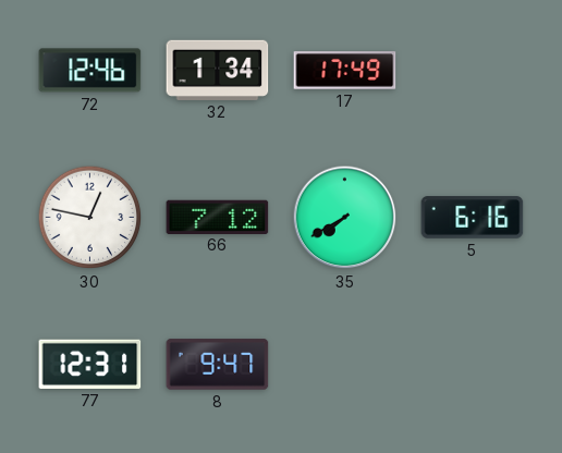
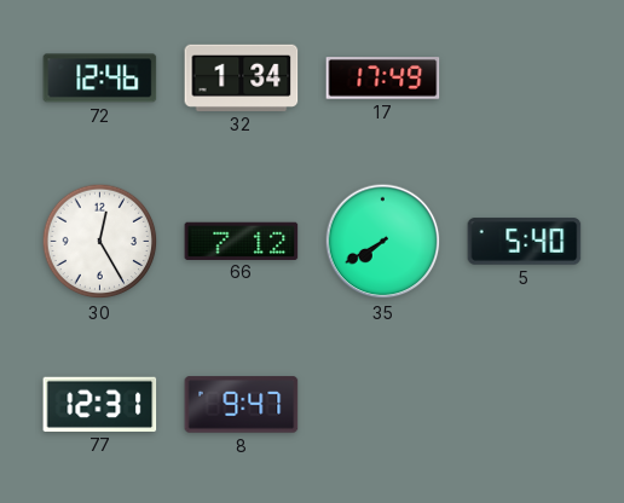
30: 12:47 -> 12:25
5: 6:16 -> 5:40
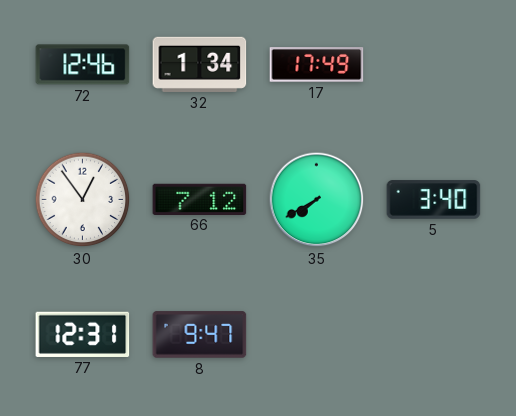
30: 12:25 -> 12:54
5: 5:40 -> 3:40
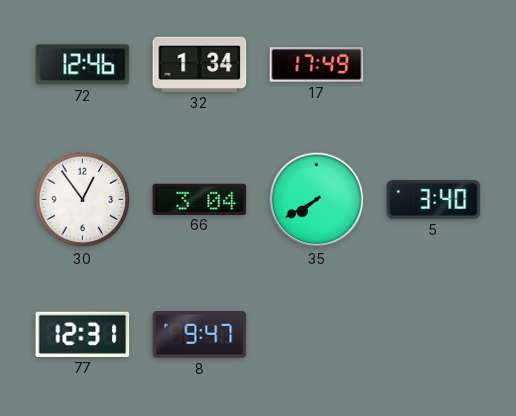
66: 7:12 -> 3:04
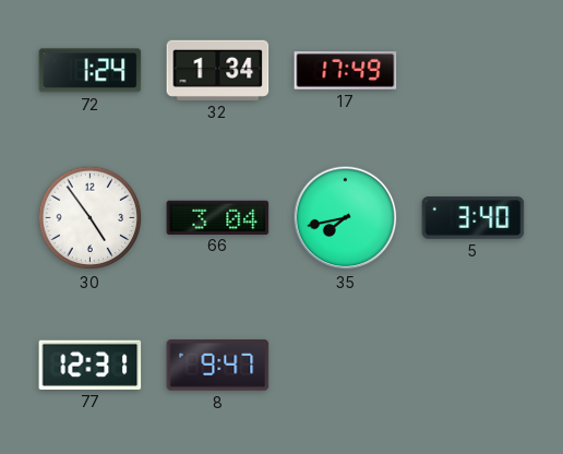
72: 12:46 -> 1:24
30: 12:54 -> 4:54
35: 7:40 -> 7:43
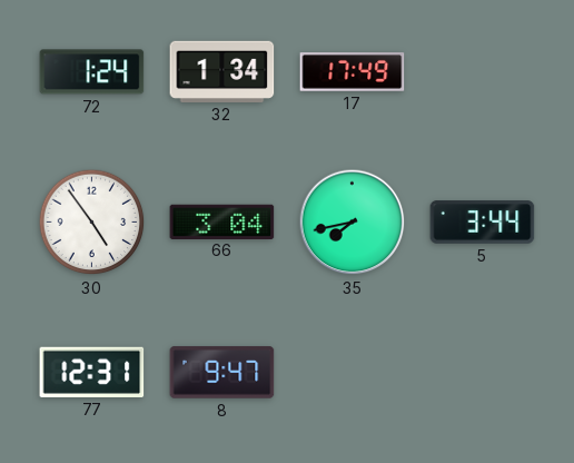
5: 3:40 -> 3:44
